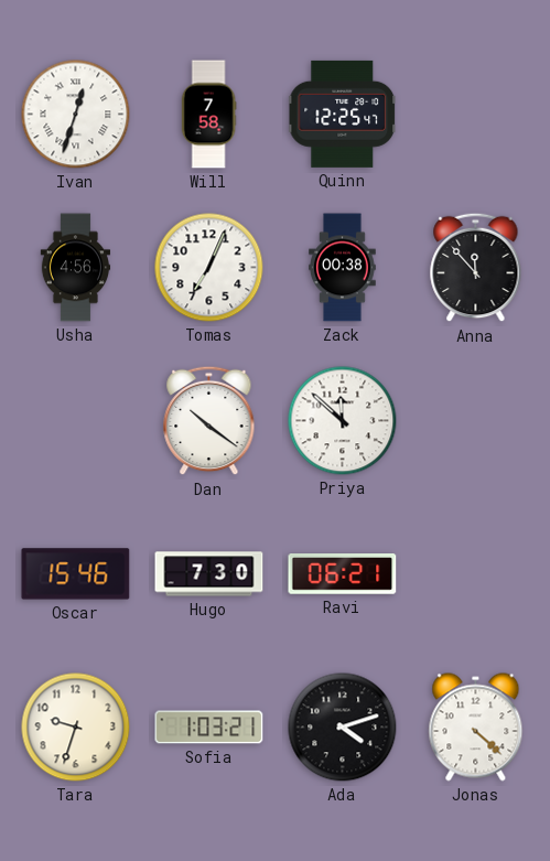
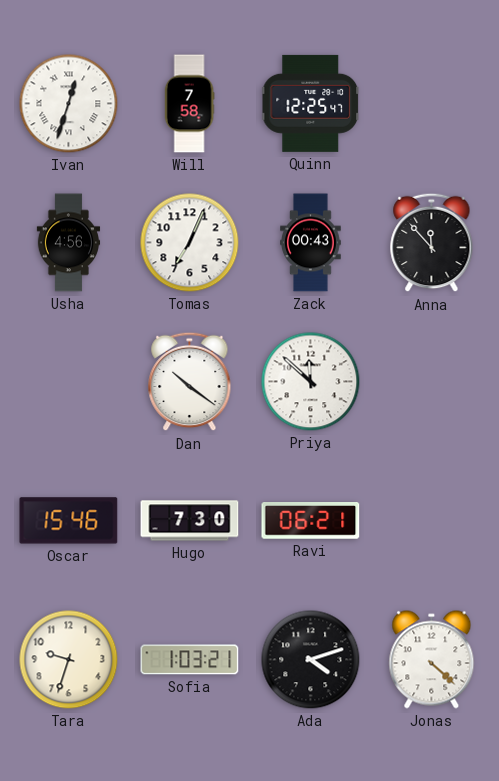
Zack: 00:38 -> 00:43
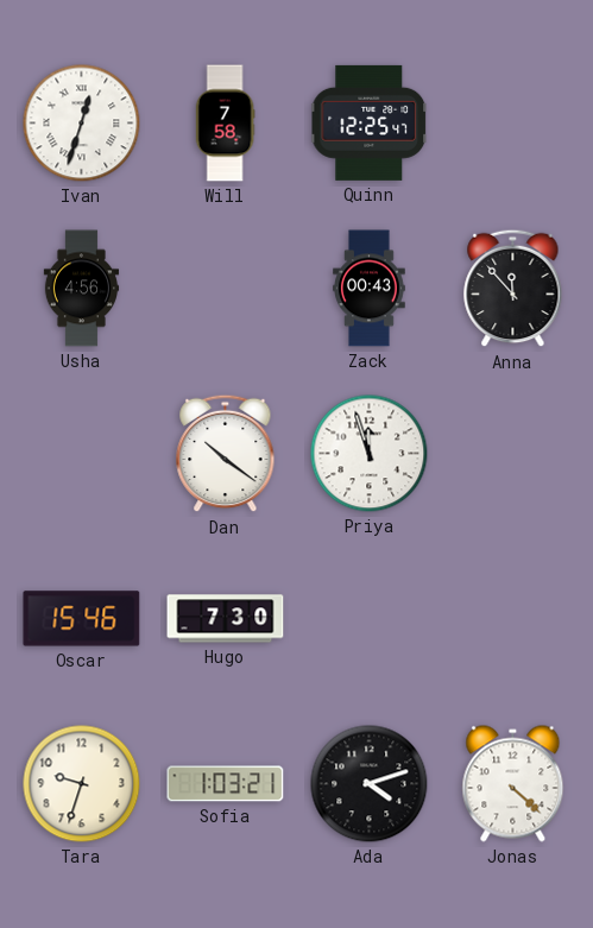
Tomas: 7:04 -> none
Priya: 11:52 -> 11:57
Ravi: 06:21 -> none
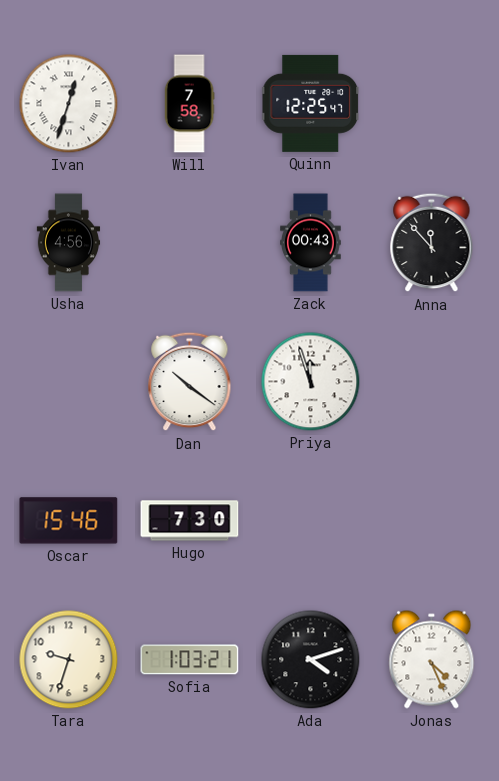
Jonas: 4:22 -> 4:26
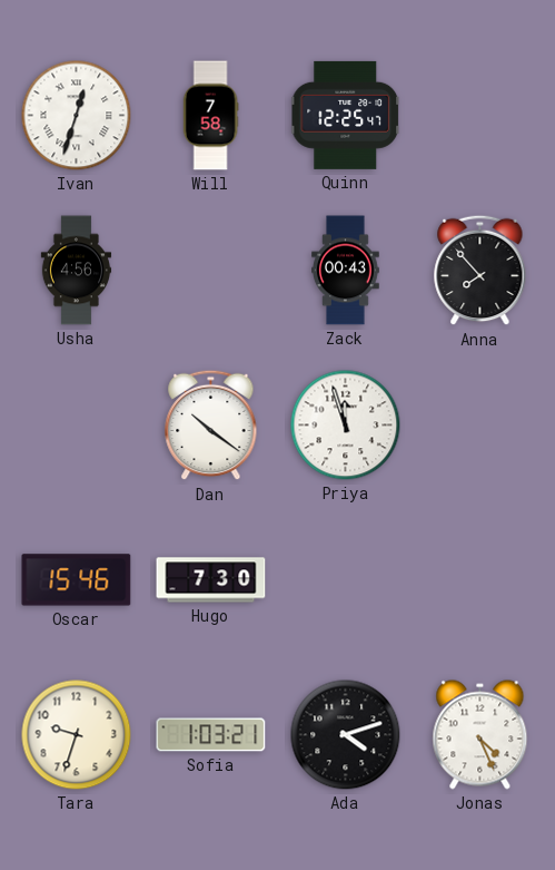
Anna: 11:53 -> 7:53
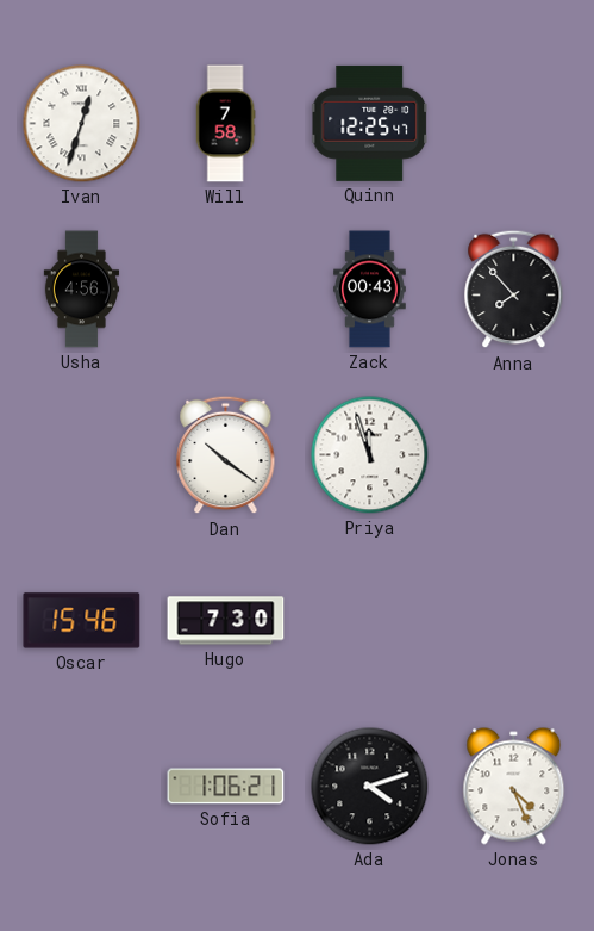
Tara: 9:33 -> none
Sofia: 1:03 -> 1:06
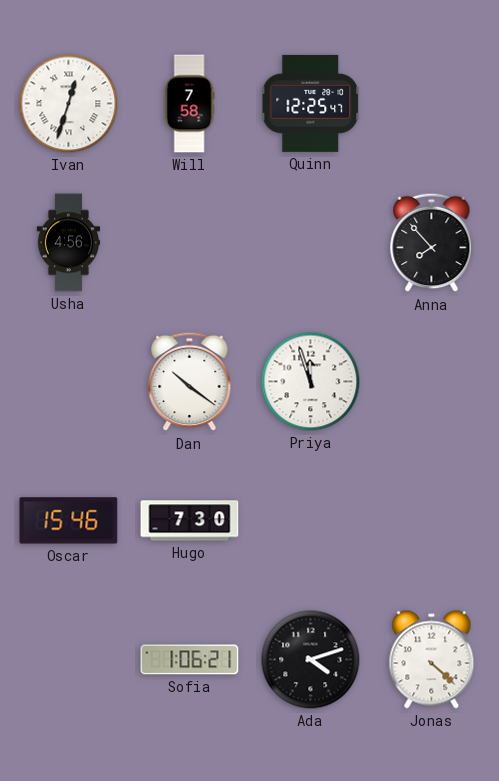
Zack: 00:43 -> none
Jonas: 4:26 -> 4:22
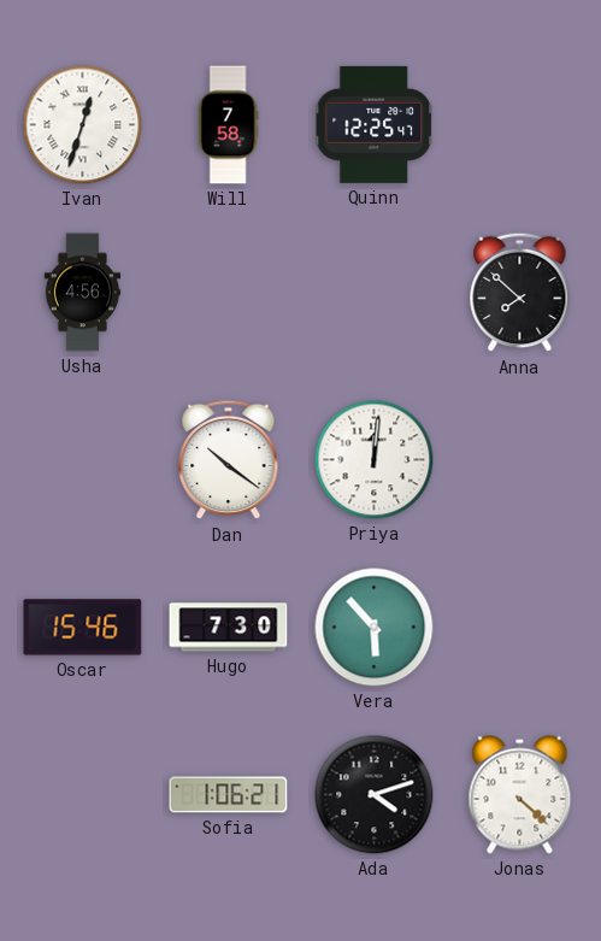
Anna: 7:53 -> 7:52
Priya: 11:57 -> 12:01
Vera: none -> 5:53
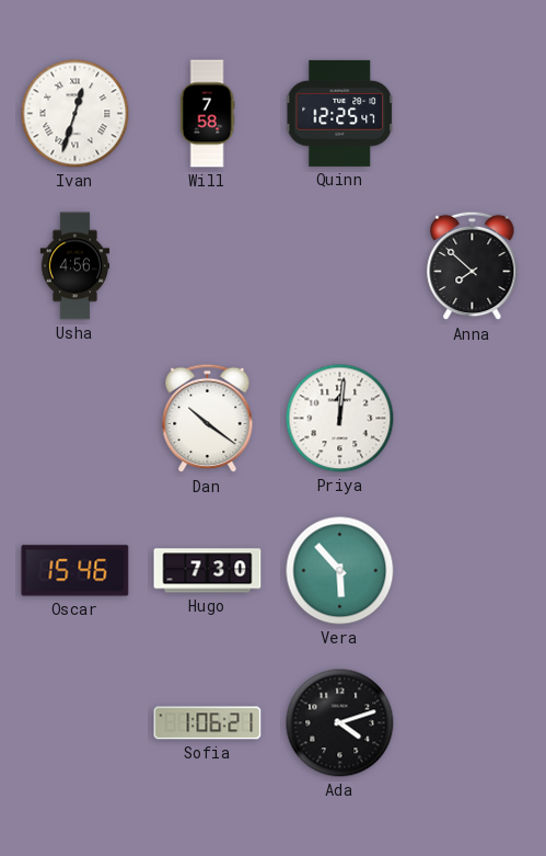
Jonas: 4:22 -> none
